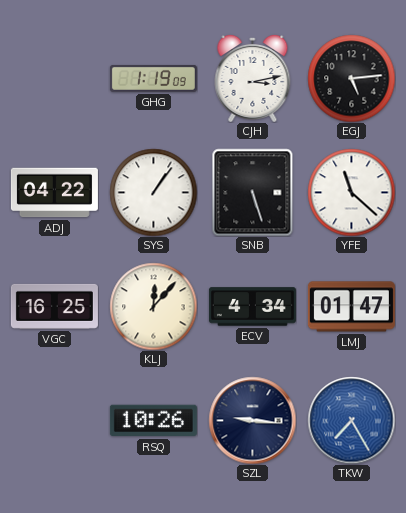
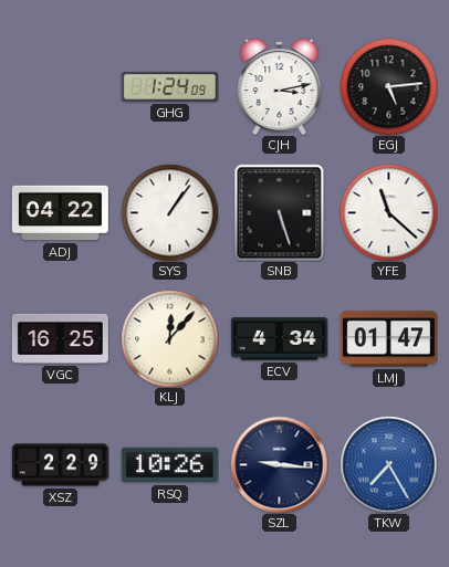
GHG: 1:19 -> 1:24
XSZ: none -> 2:29
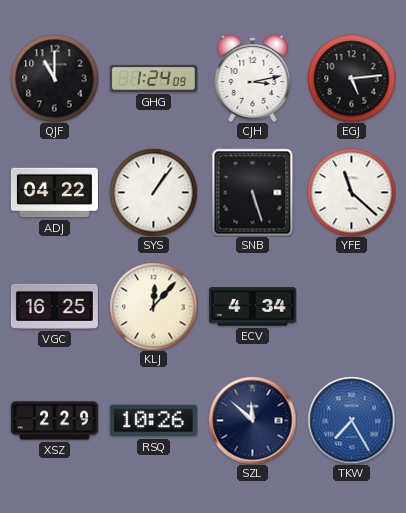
QJF: none -> 11:00
LMJ: 01:47 -> none
SZL: 9:16 -> 11:52
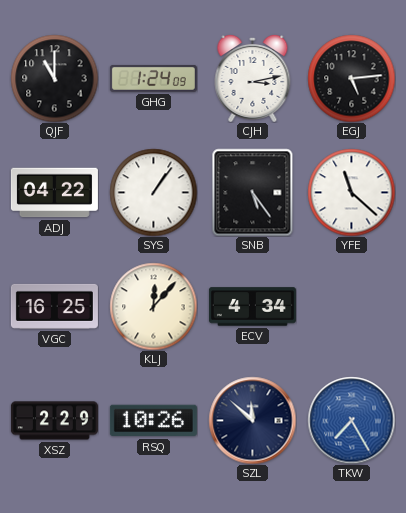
SNB: 5:27 -> 5:24
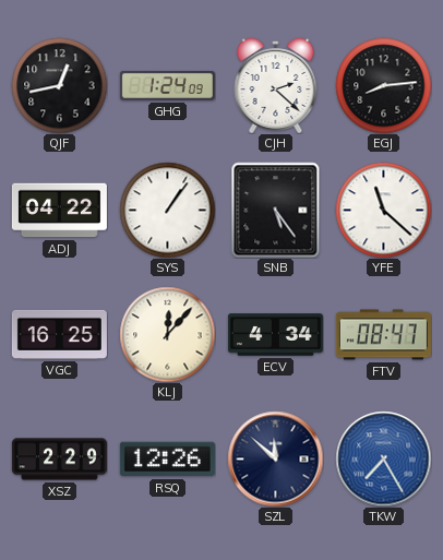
QJF: 11:00 -> 12:43
CJH: 3:13 -> 2:22
EGJ: 5:14 -> 8:14
FTV: none -> 08:47
RSQ: 10:26 -> 12:26
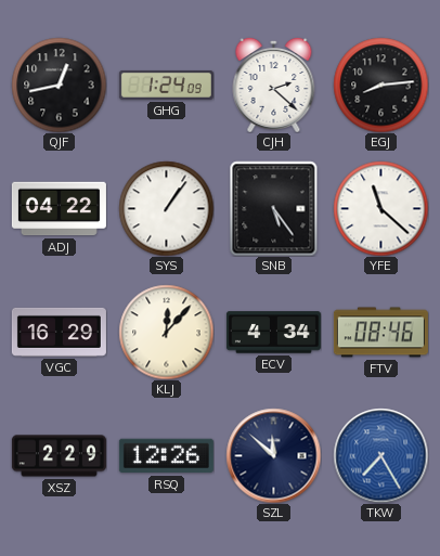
VGC: 16:25 -> 16:29
FTV: 08:47 -> 08:46
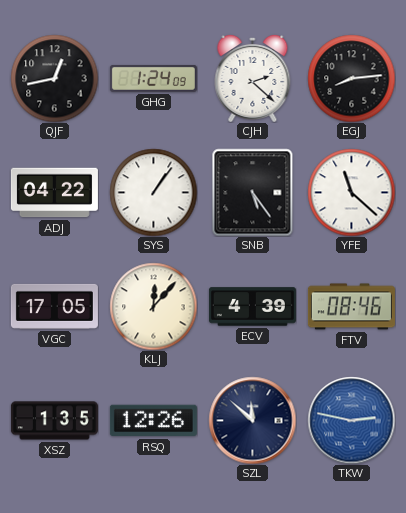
VGC: 16:29 -> 17:05
ECV: 4:34 -> 4:39
XSZ: 2:29 -> 1:35
TKW: 7:25 -> 2:47
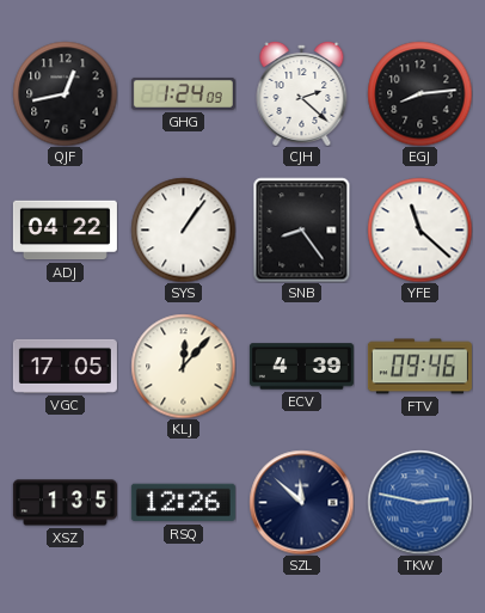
SNB: 5:24 -> 8:24
FTV: 08:46 -> 09:46
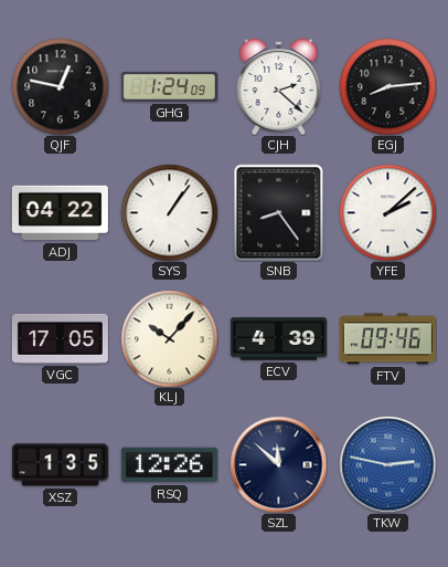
QJF: 12:43 -> 12:47
YFE: 11:22 -> 2:08
KLJ: 12:07 -> 10:07
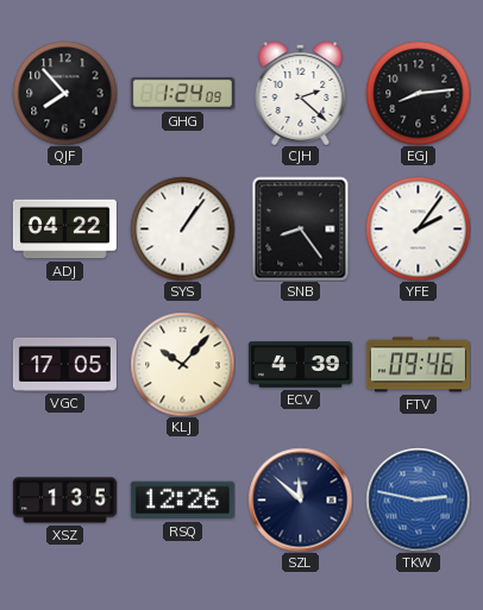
QJF: 12:47 -> 7:53
YFE: 2:08 -> 2:06
